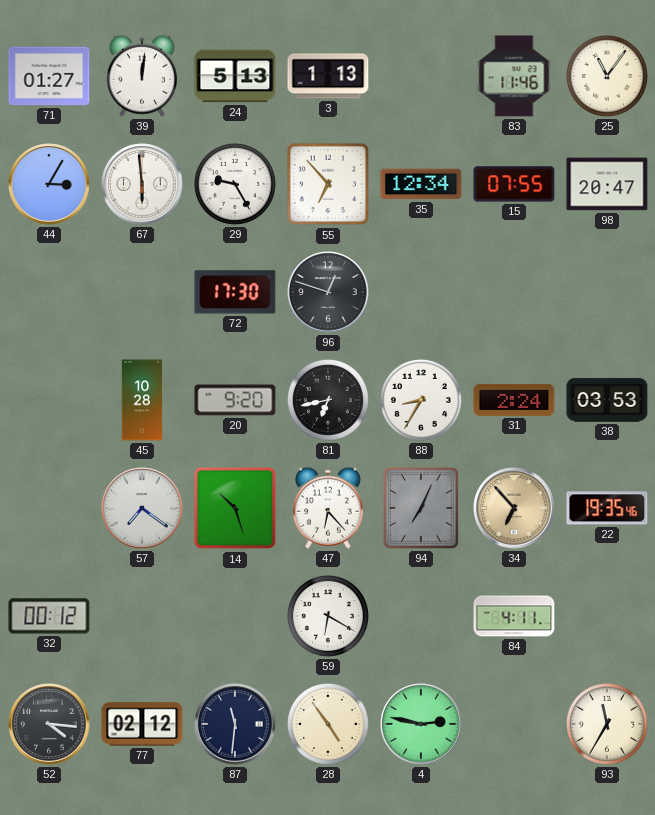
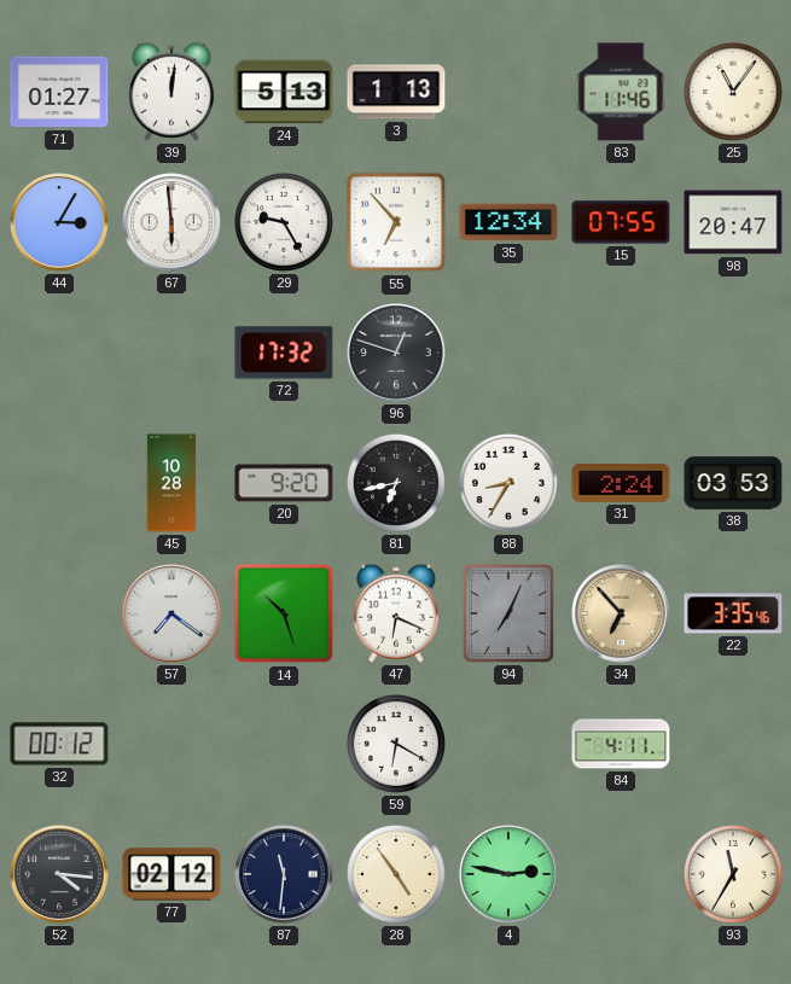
72: 17:30 -> 17:32
47: 6:23 -> 6:19
22: 19:35 -> 3:35
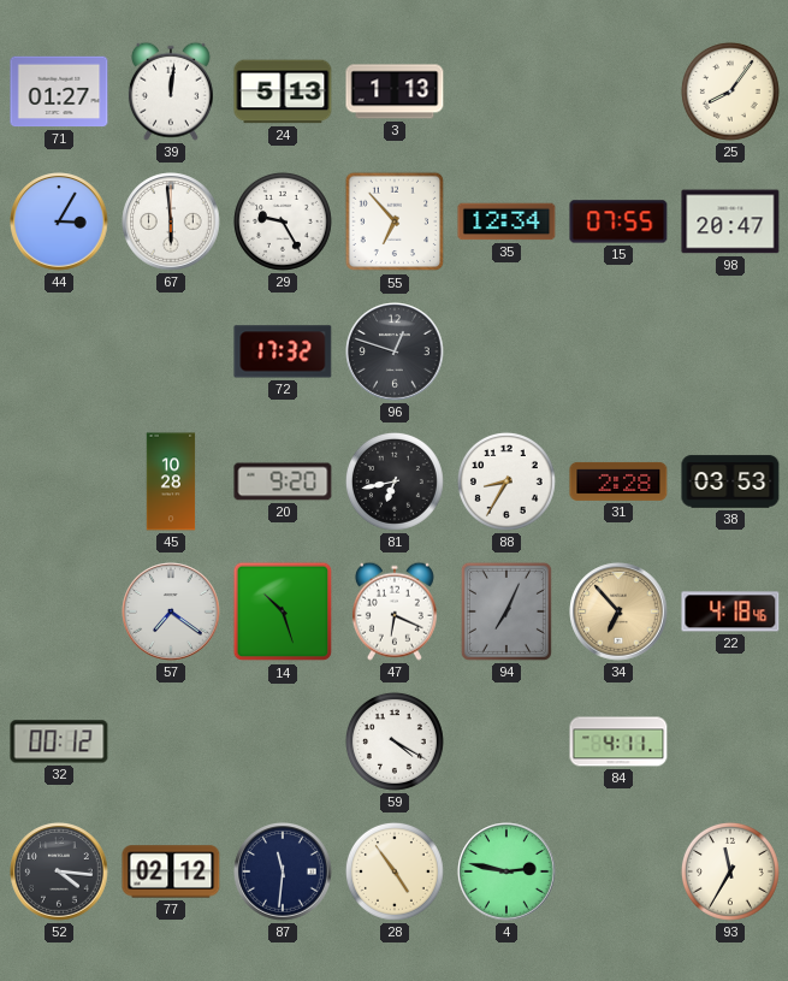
83: 11:46 -> none
25: 11:06 -> 8:06
31: 2:24 -> 2:28
22: 3:35 -> 4:18
59: 6:20 -> 4:20
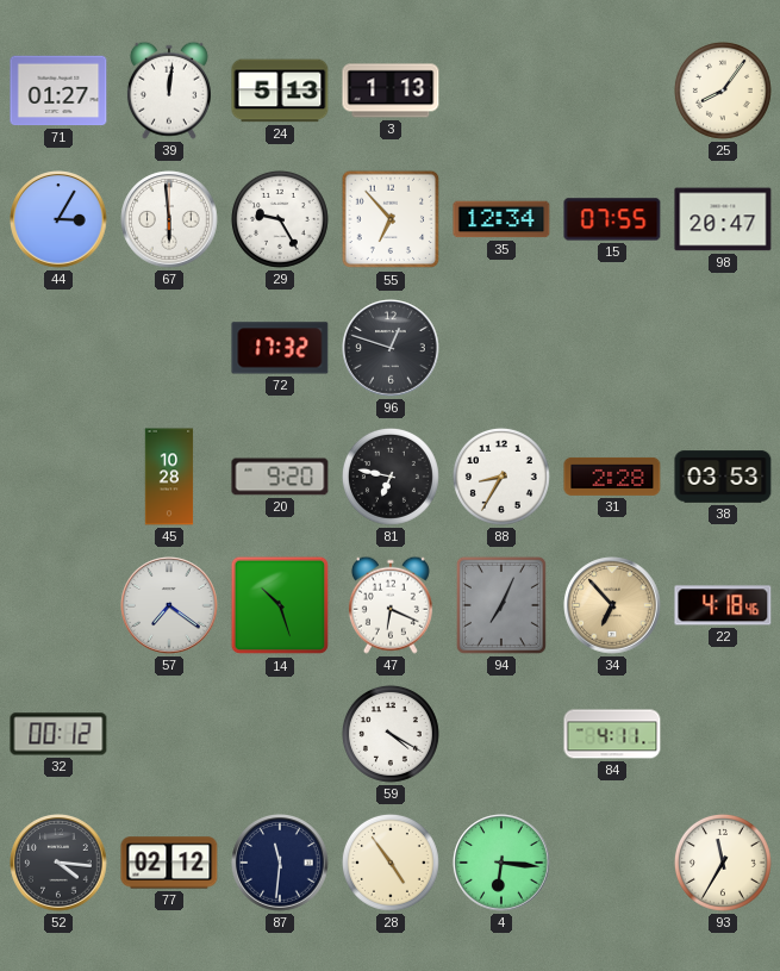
81: 6:43 -> 6:47
4: 2:47 -> 6:16
